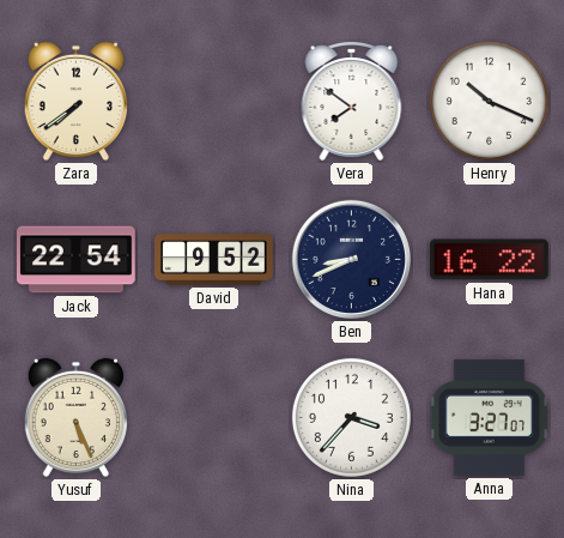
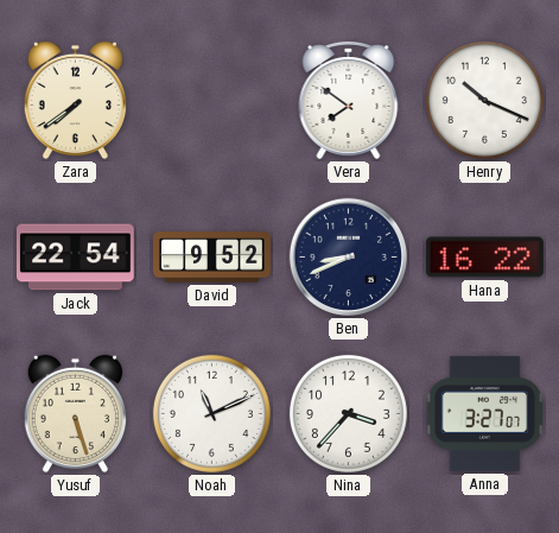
Yusuf: 5:26 -> 5:27
Noah: none -> 11:11
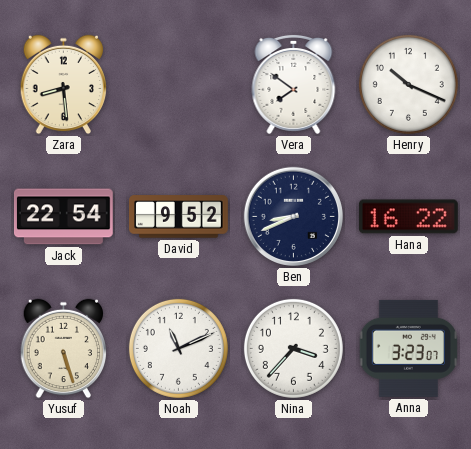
Zara: 7:39 -> 8:29
Anna: 3:27 -> 3:23
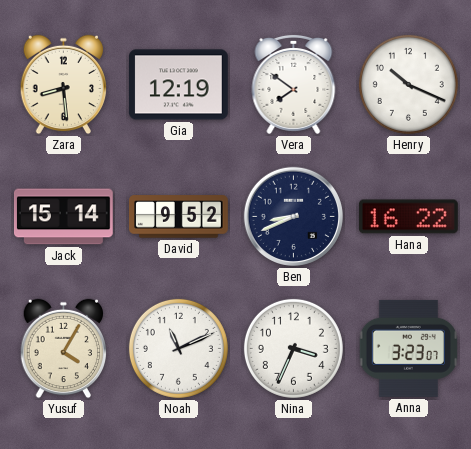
Gia: none -> 12:19
Jack: 22:54 -> 15:14
Yusuf: 5:27 -> 4:05
Nina: 3:37 -> 3:34
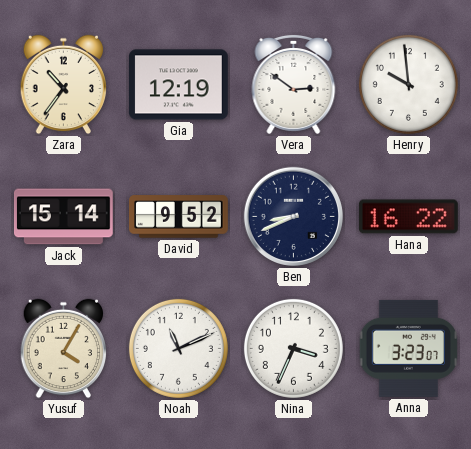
Zara: 8:29 -> 10:36
Vera: 7:51 -> 2:51
Henry: 10:19 -> 9:59
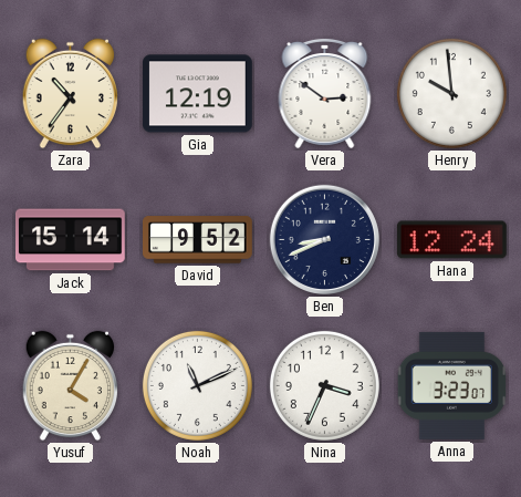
Hana: 16:22 -> 12:24
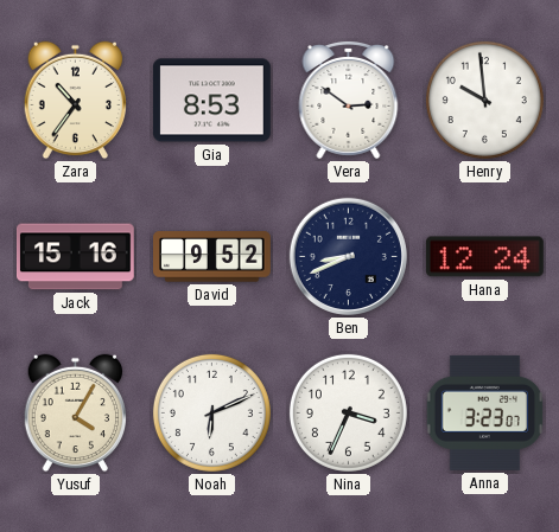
Gia: 12:19 -> 8:53
Jack: 15:14 -> 15:16
Noah: 11:11 -> 6:11
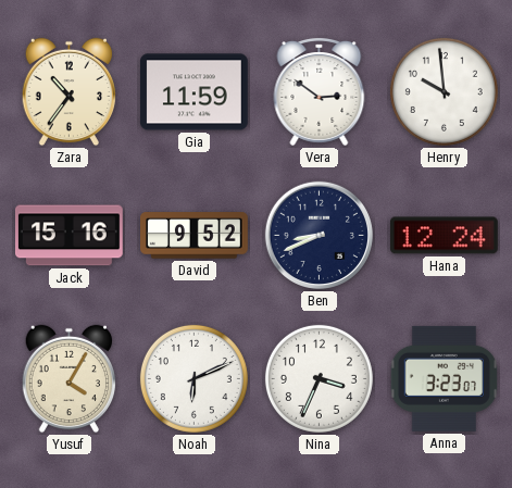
Gia: 8:53 -> 11:59
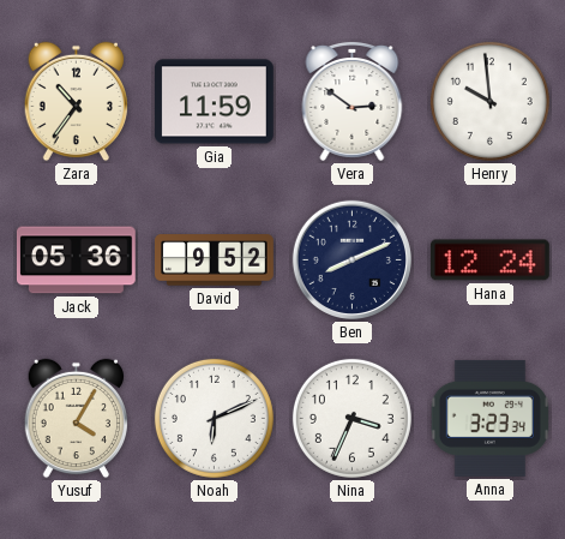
Jack: 15:16 -> 05:36
Ben: 8:41 -> 8:11
Anna: 3:23:07 -> 3:23:34
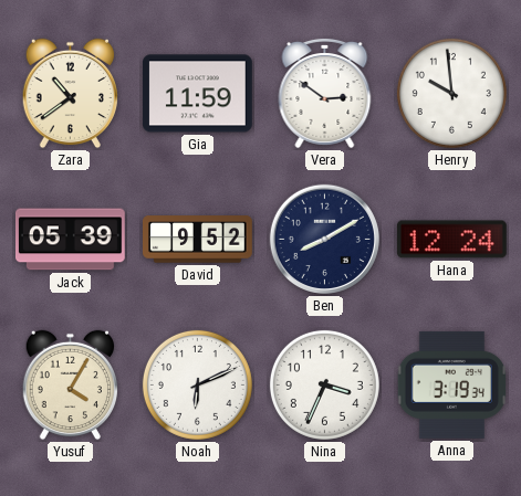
Zara: 10:36 -> 10:39
Jack: 05:36 -> 05:39
Ben: 8:11 -> 8:10
Anna: 3:23 -> 3:19
